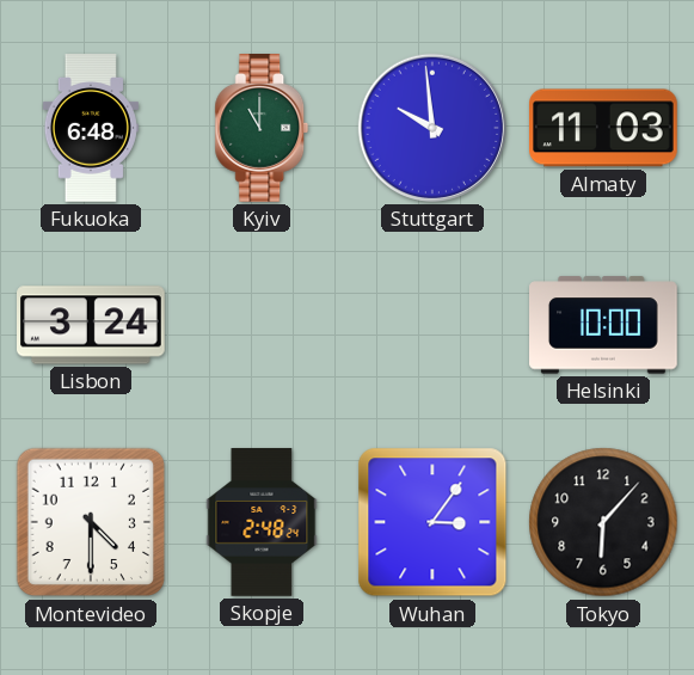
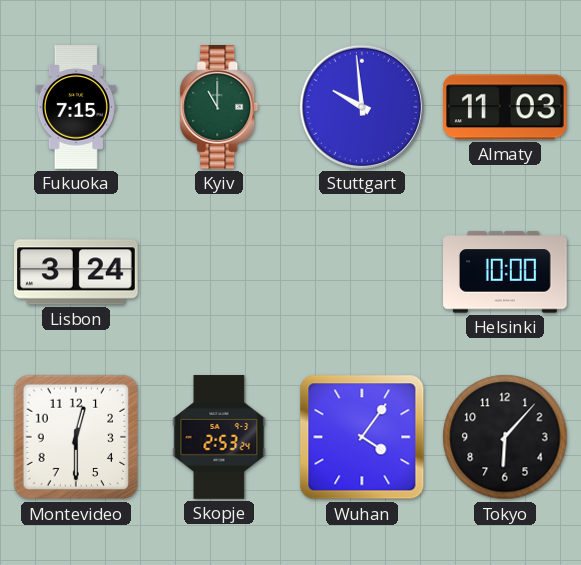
Fukuoka: 6:48 -> 7:15
Montevideo: 4:30 -> 12:30
Skopje: 2:48 -> 2:53
Wuhan: 3:06 -> 4:06
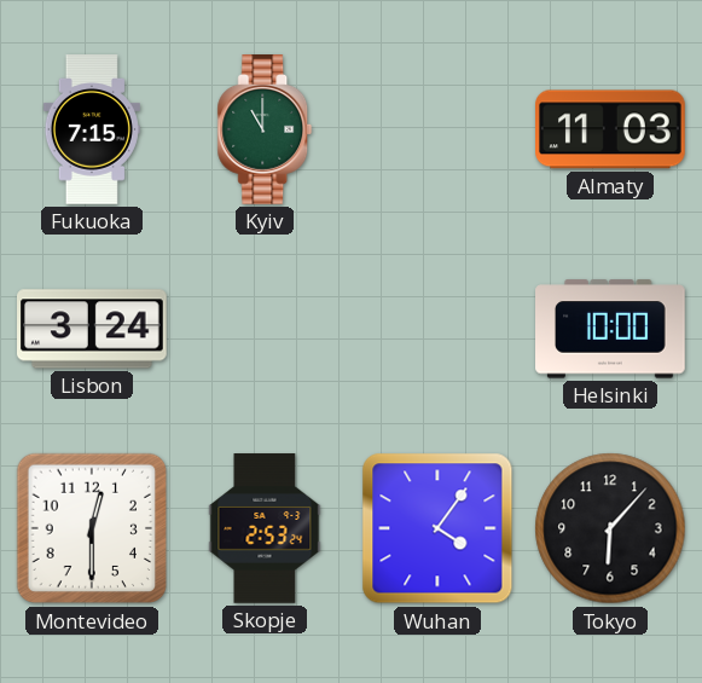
Stuttgart: 9:59 -> none
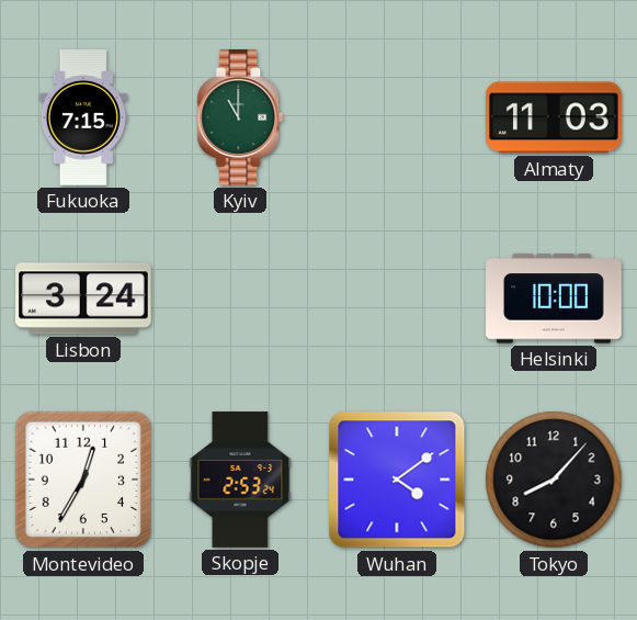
Montevideo: 12:30 -> 12:35
Wuhan: 4:06 -> 4:09
Tokyo: 6:07 -> 8:07
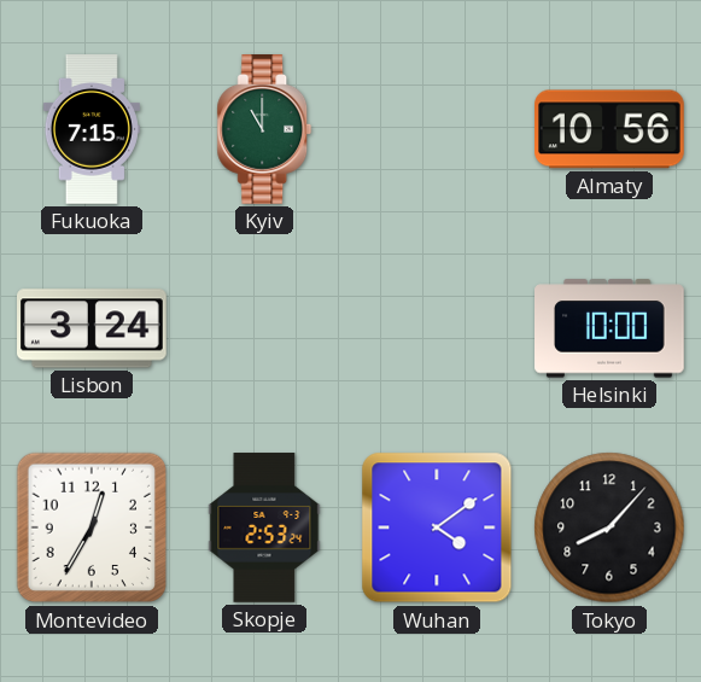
Almaty: 11:03 -> 10:56
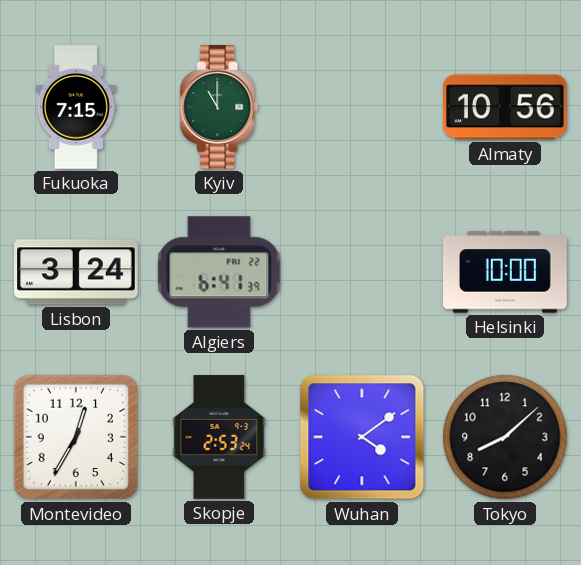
Algiers: none -> 6:41
Tokyo: 8:07 -> 8:08
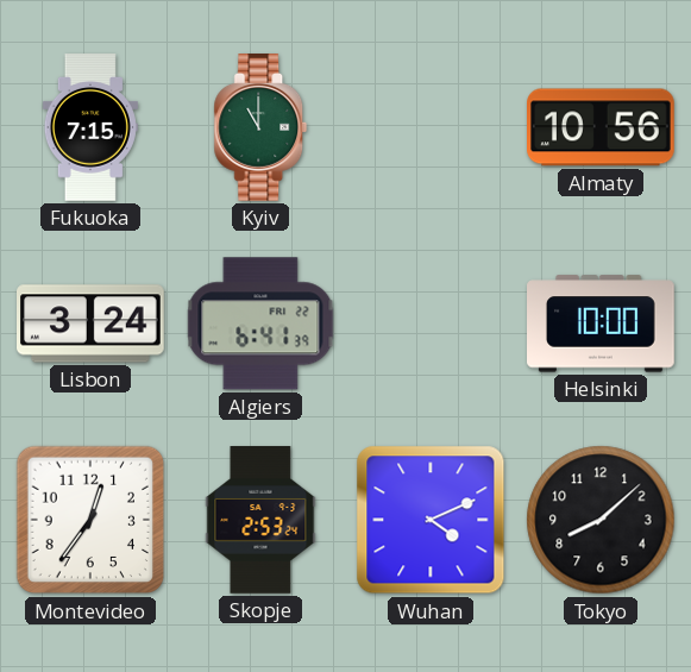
Montevideo: 12:35 -> 12:36
Wuhan: 4:09 -> 4:11
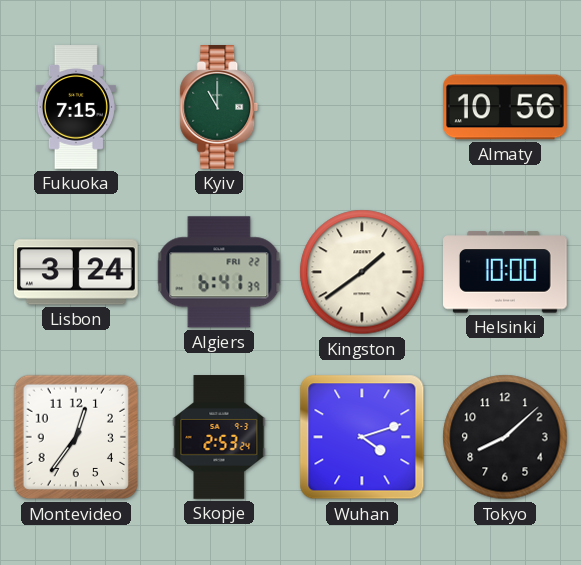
Kingston: none -> 1:39
Wuhan: 4:11 -> 4:12
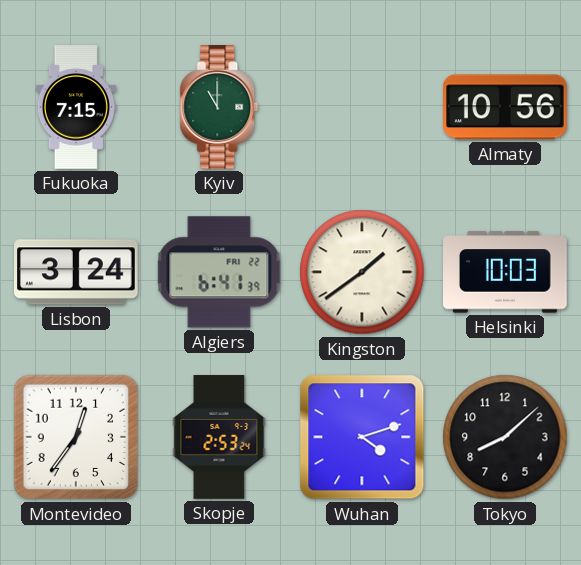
Helsinki: 10:00 -> 10:03
